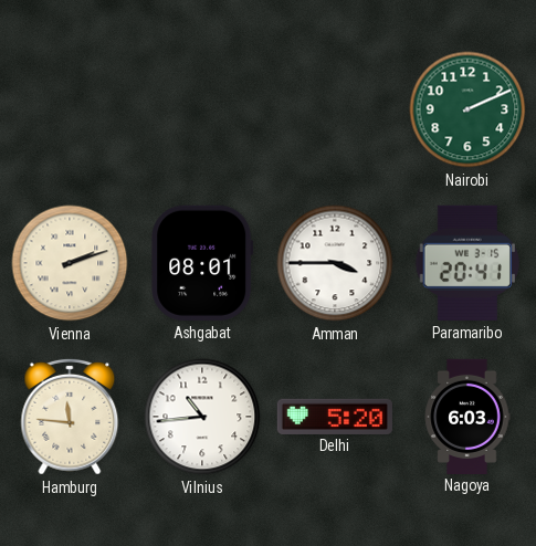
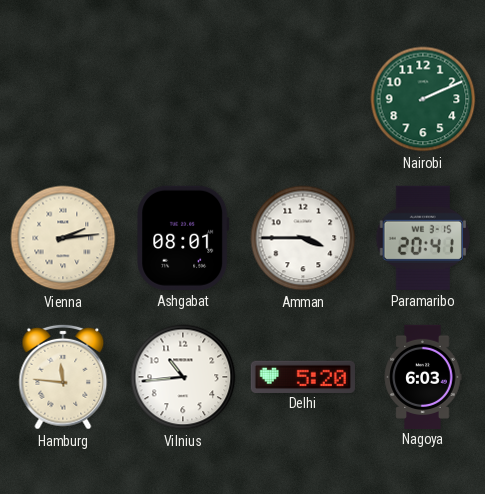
Vienna: 2:12 -> 2:14
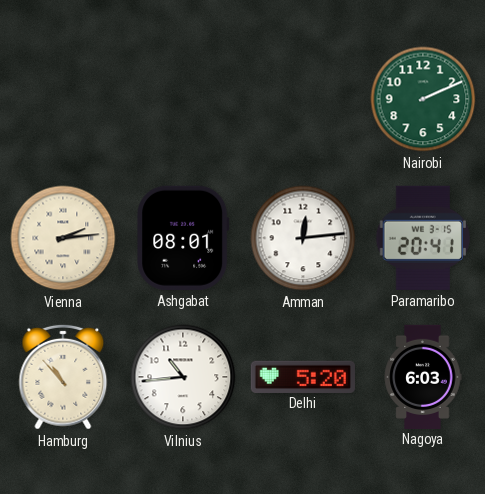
Amman: 3:45 -> 12:14
Hamburg: 11:46 -> 10:53
